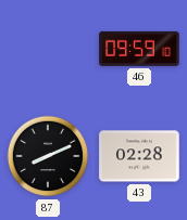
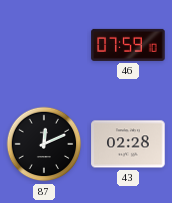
46: 09:59 -> 07:59
87: 8:11 -> 12:11
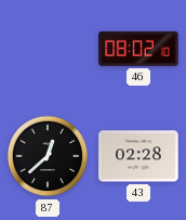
46: 07:59 -> 08:02
87: 12:11 -> 12:38
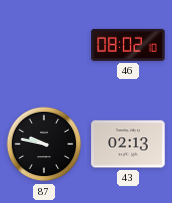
87: 12:38 -> 9:47
43: 02:28 -> 02:13
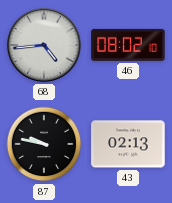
68: none -> 4:44
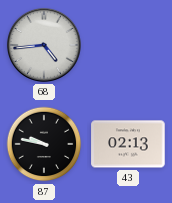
46: 08:02 -> none
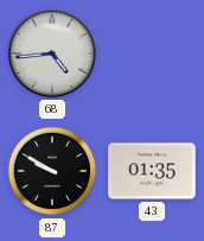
87: 9:47 -> 9:50
43: 02:13 -> 01:35
